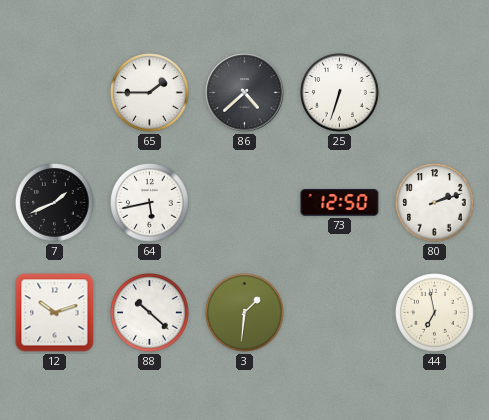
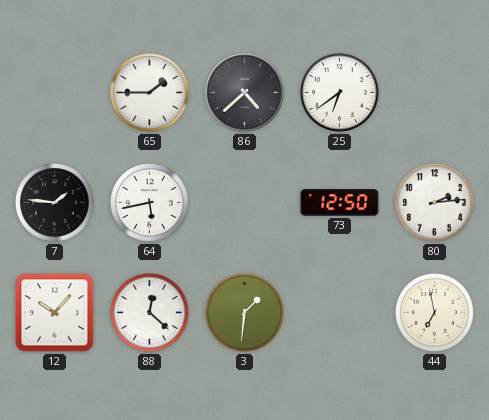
25: 6:33 -> 6:39
7: 1:41 -> 1:46
80: 2:12 -> 2:14
12: 10:12 -> 10:07
88: 10:22 -> 12:22
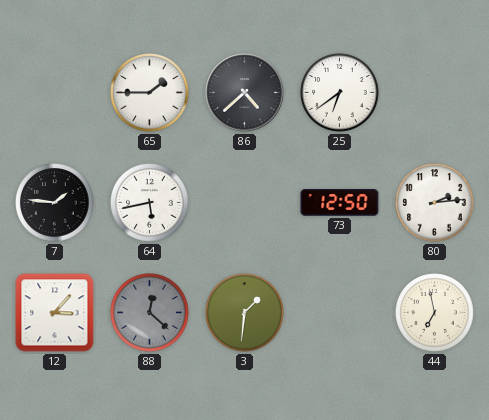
12: 10:07 -> 3:07
88 dial: white -> grey
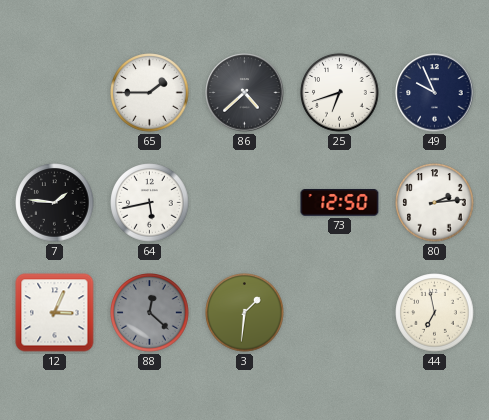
25: 6:39 -> 6:42
49: none -> 9:56
12: 3:07 -> 3:04
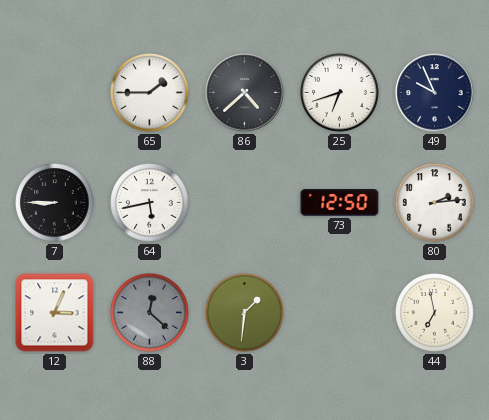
7: 1:46 -> 8:45
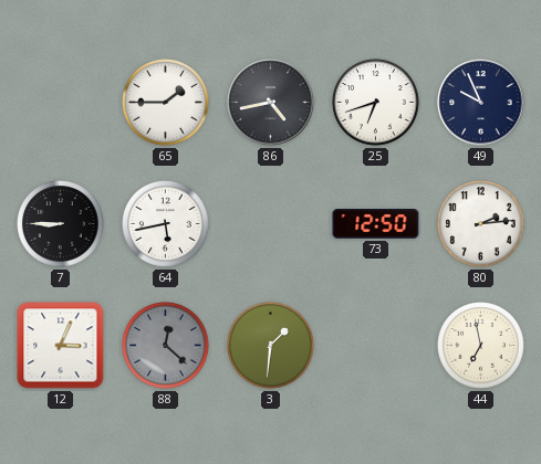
86: 4:38 -> 4:43
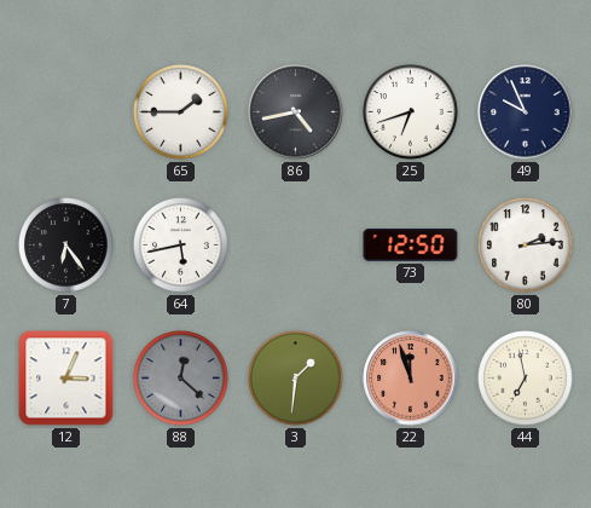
7: 8:45 -> 6:24
22: none -> 11:57
